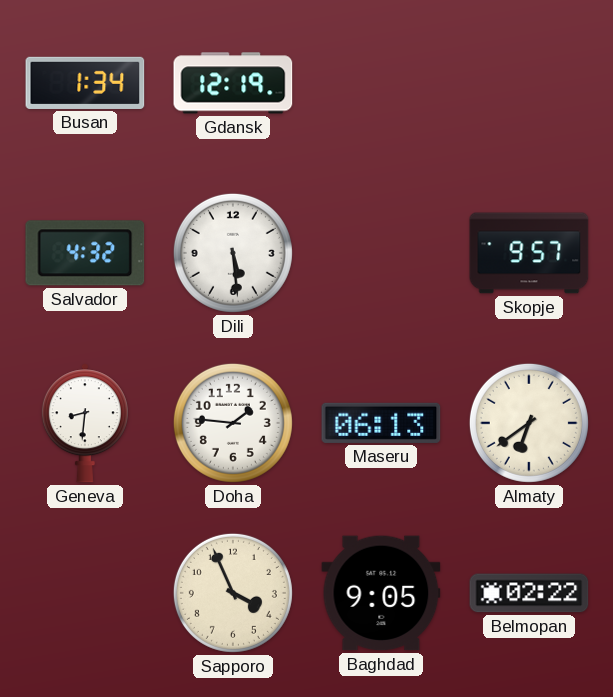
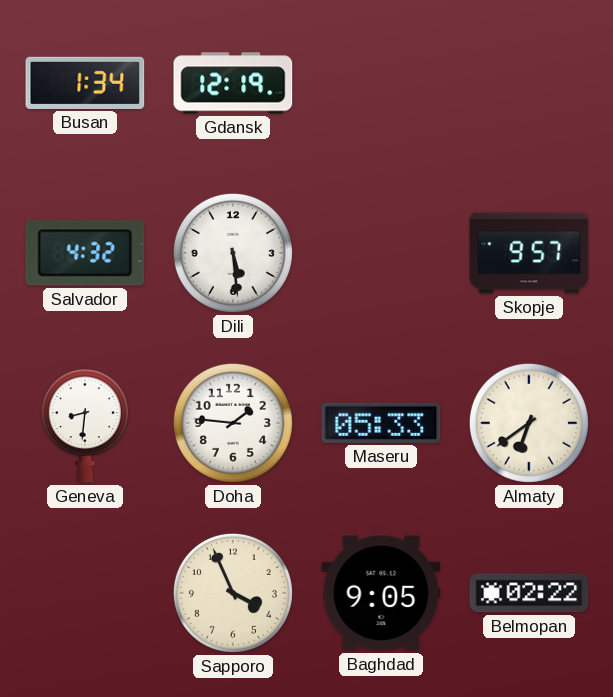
Maseru: 06:13 -> 05:33
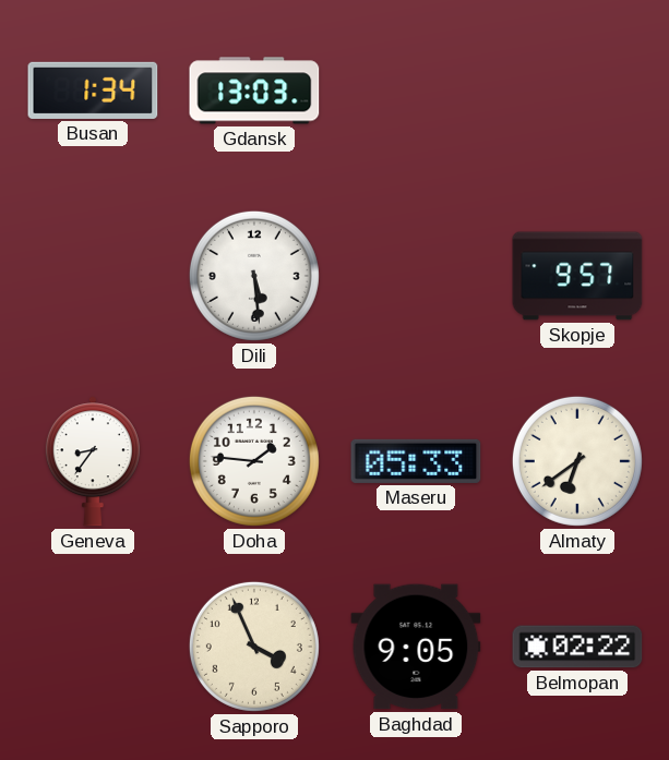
Gdansk: 12:19 -> 13:03
Salvador: 4:32 -> none
Geneva: 8:31 -> 8:36
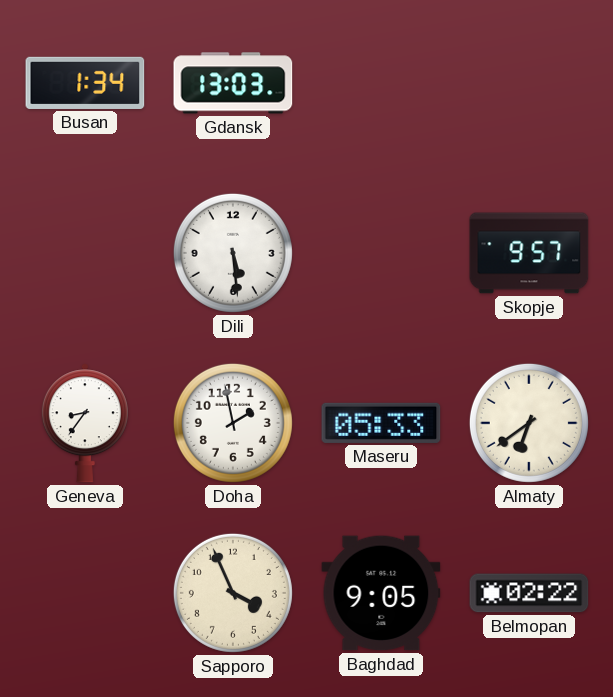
Doha: 1:46 -> 1:58
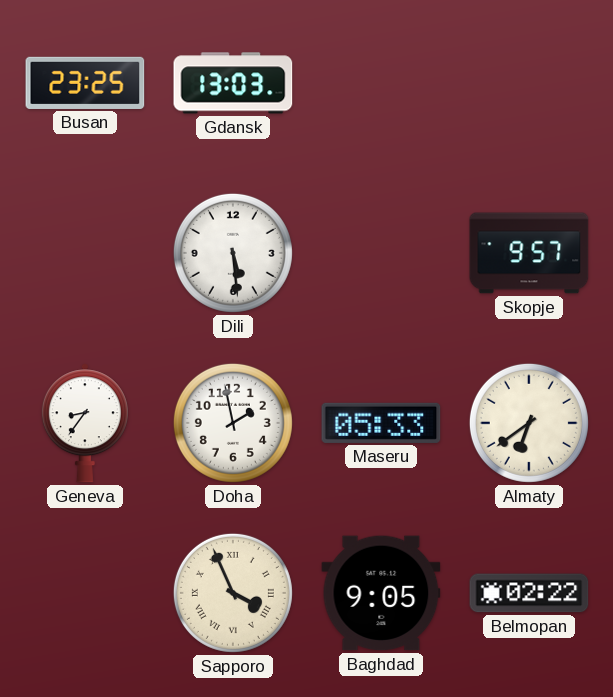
Busan: 1:34 -> 23:25
Sapporo numerals: Arabic -> Roman
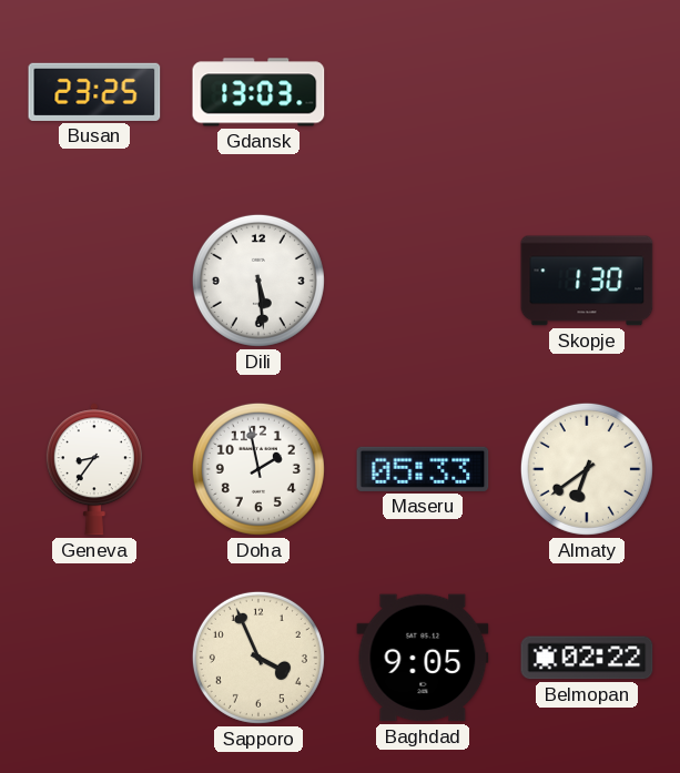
Skopje: 9:57 -> 1:30
Sapporo numerals: Roman -> Arabic
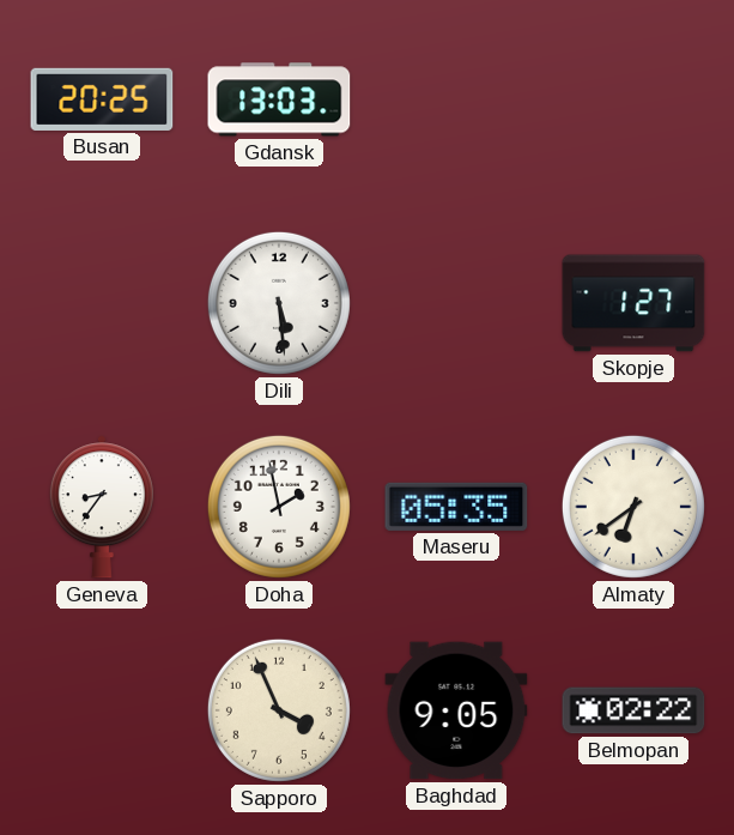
Busan: 23:25 -> 20:25
Skopje: 1:30 -> 1:27
Maseru: 05:33 -> 05:35
